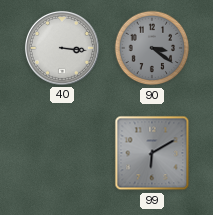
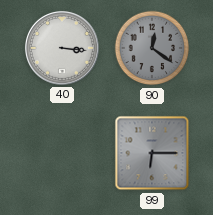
90: 3:21 -> 12:21
99: 6:10 -> 6:15
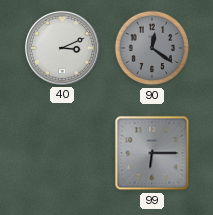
40: 3:16 -> 3:11
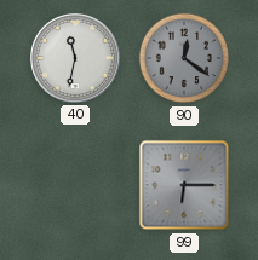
40: 3:11 -> 11:32
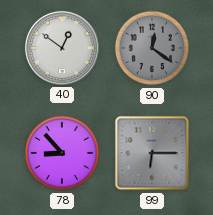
40: 11:32 -> 12:51
78: none -> 8:53
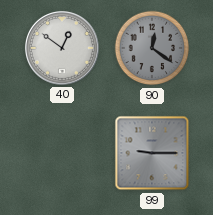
78: 8:53 -> none
99: 6:15 -> 9:15
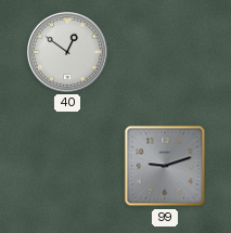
90: 12:21 -> none
99: 9:15 -> 9:12
